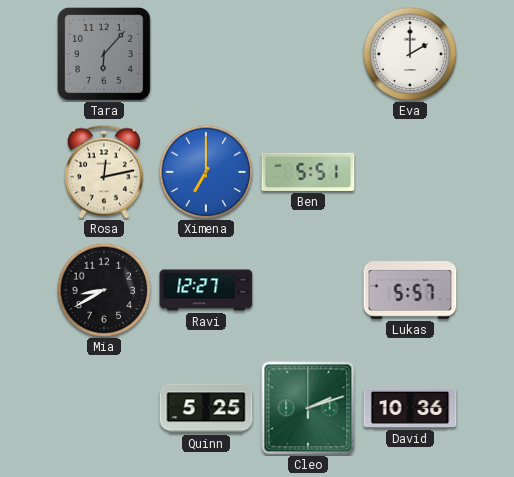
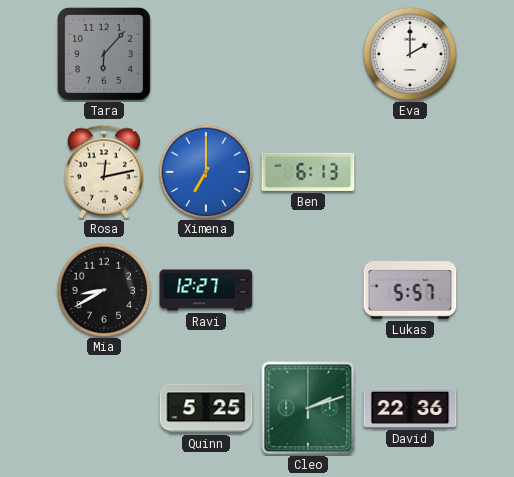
Ben: 5:51 -> 6:13
David: 10:36 -> 22:36
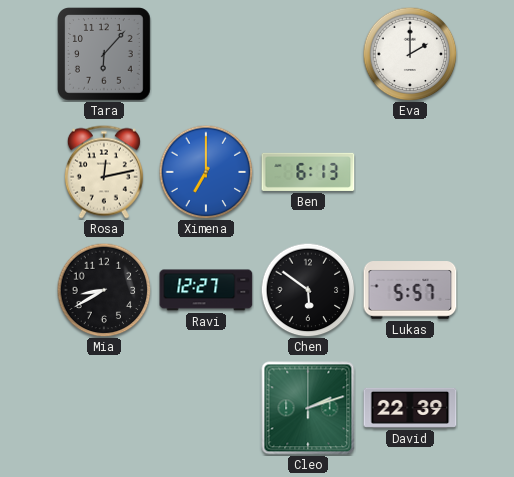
Chen: none -> 5:51
Quinn: 5:25 -> none
David: 22:36 -> 22:39
